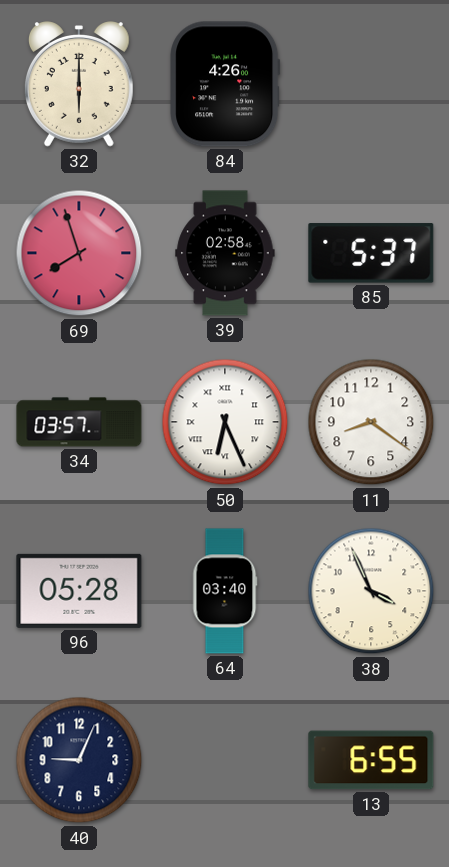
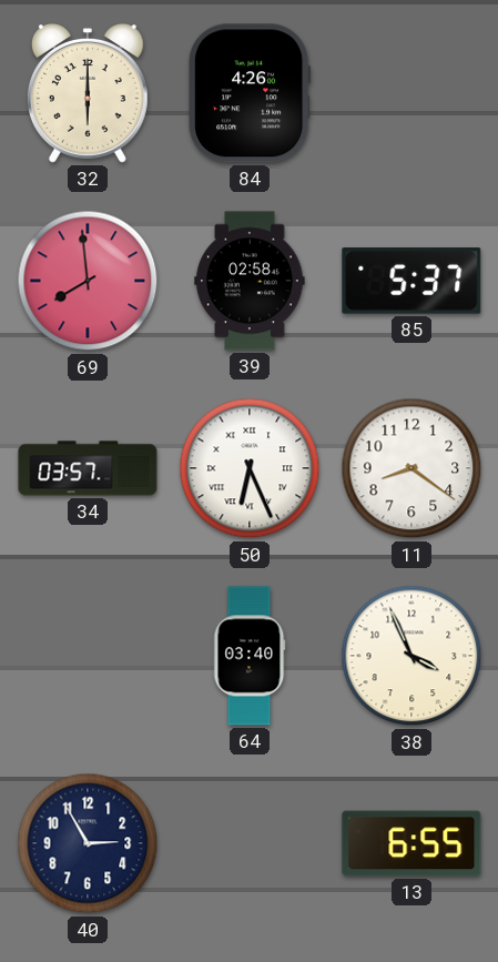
69: 7:57 -> 7:59
96: 05:28 -> none
40: 9:04 -> 2:55
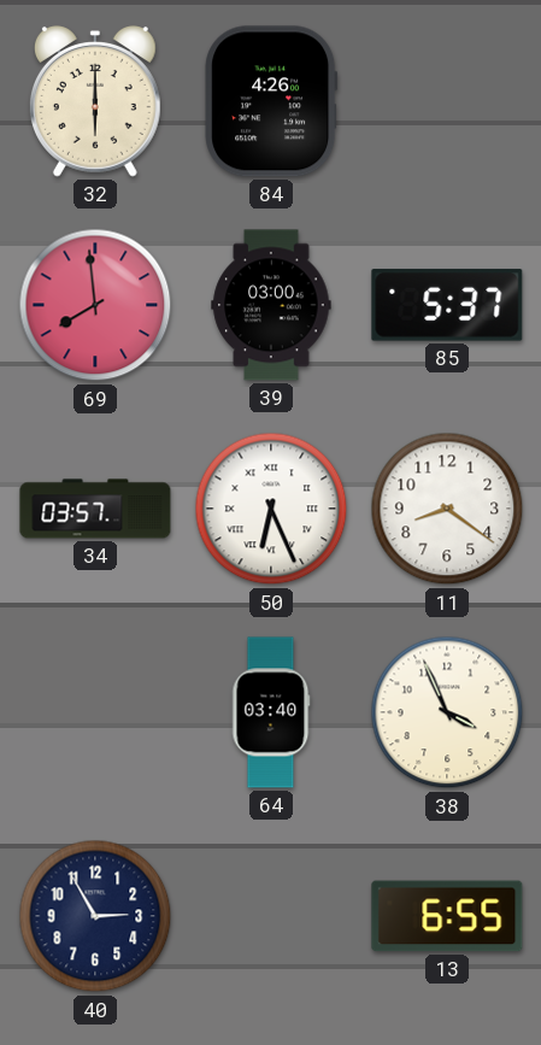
39: 02:58 -> 03:00
